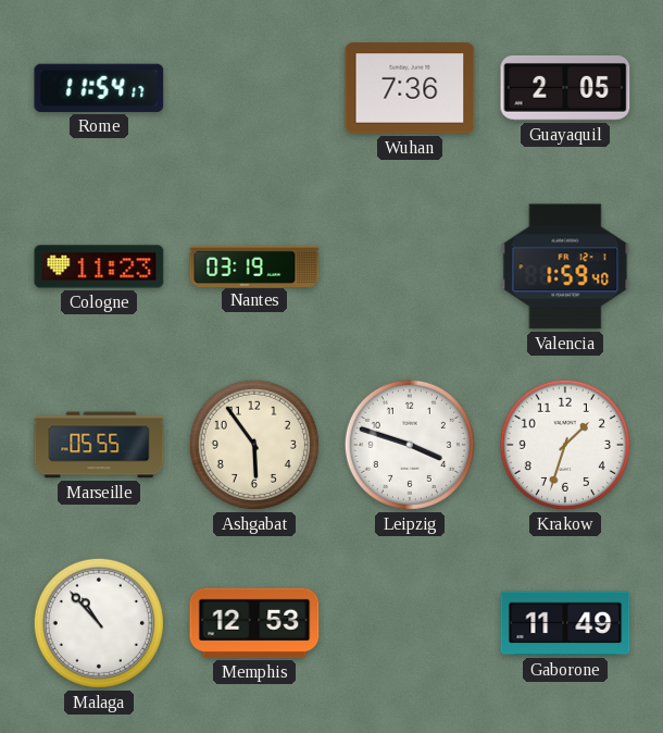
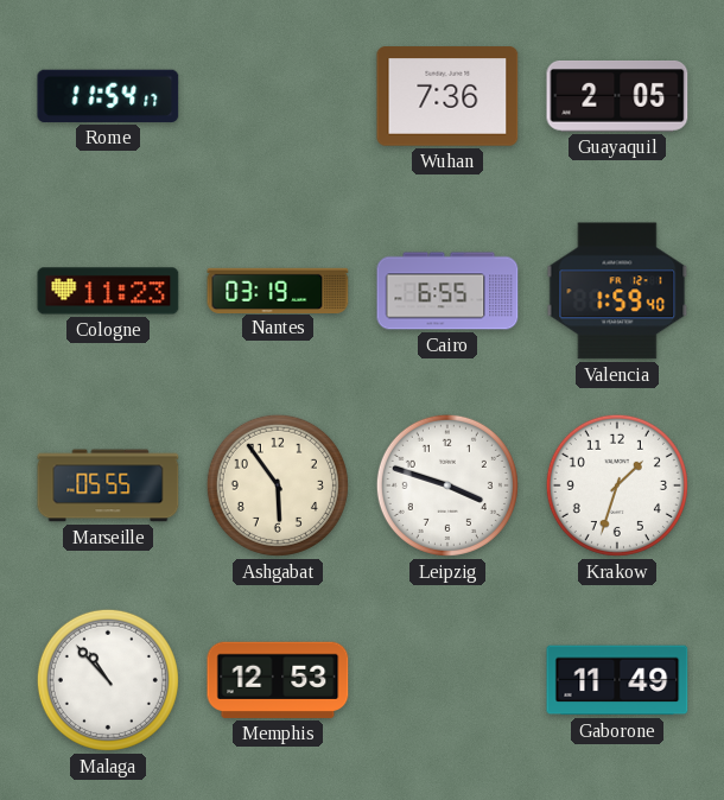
Cairo: none -> 6:55
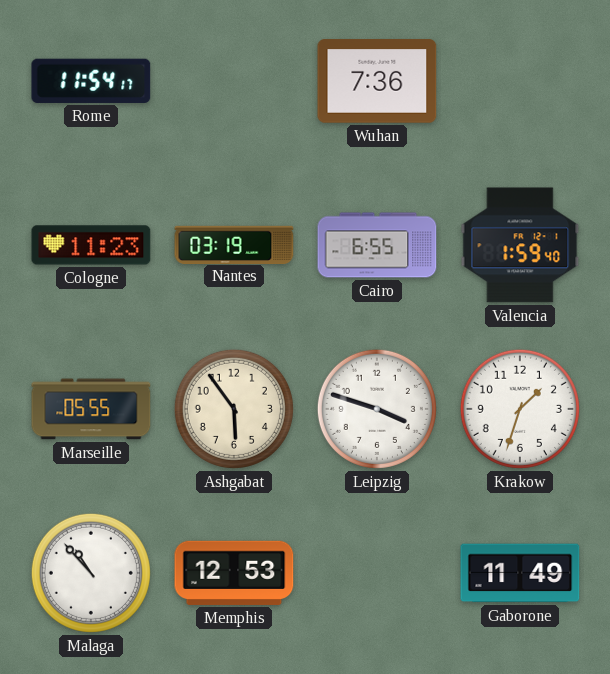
Guayaquil: 2:05 -> none
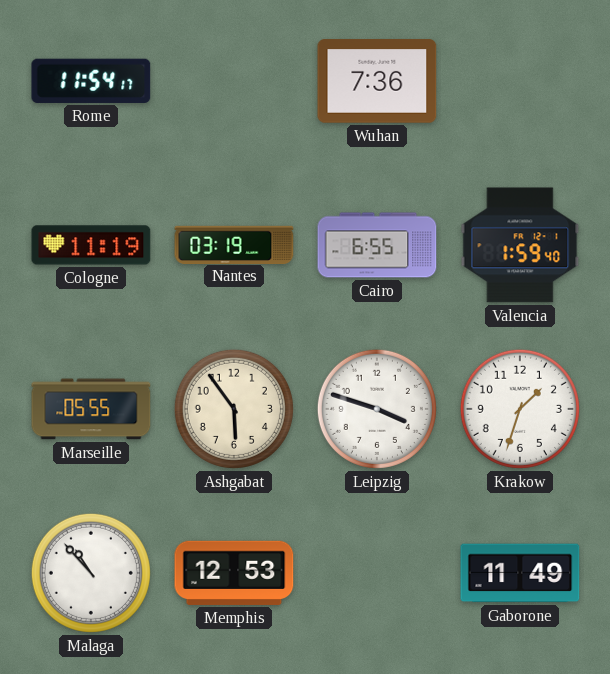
Cologne: 11:23 -> 11:19
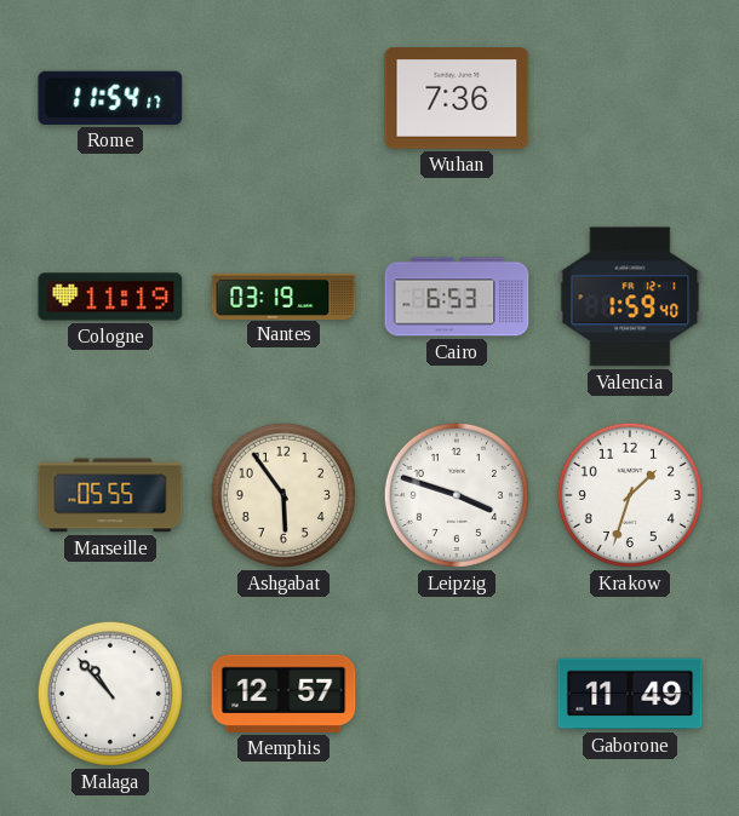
Cairo: 6:55 -> 6:53
Memphis: 12:53 -> 12:57
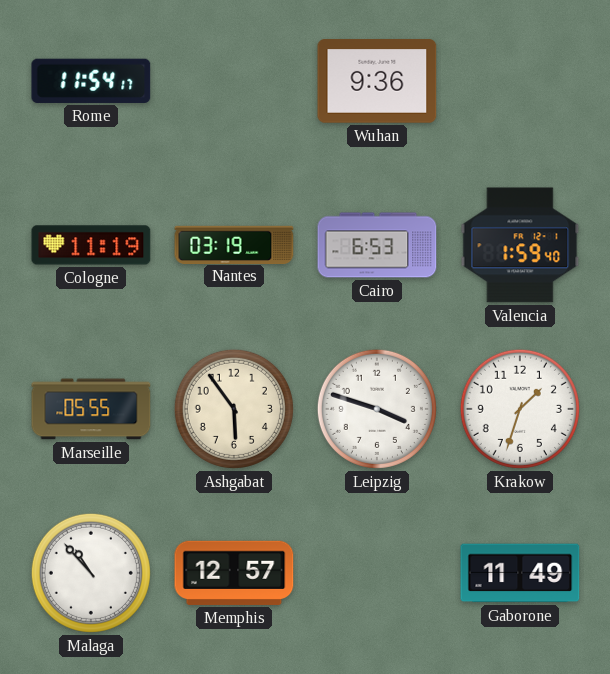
Wuhan: 7:36 -> 9:36
